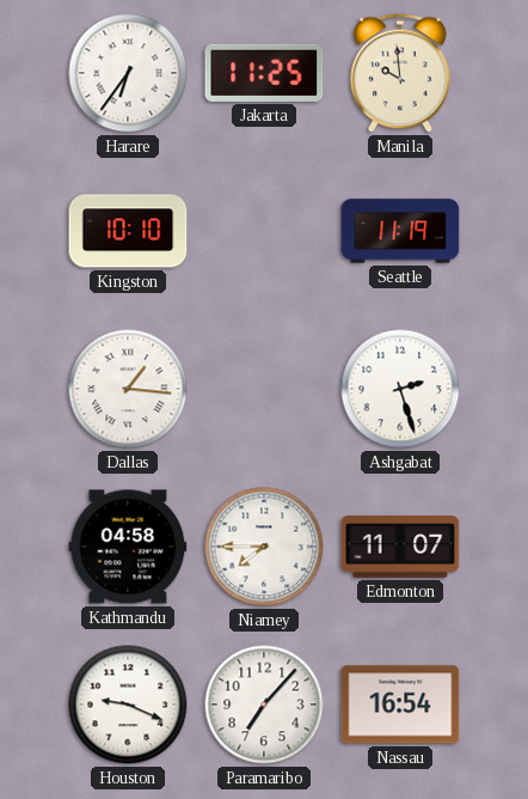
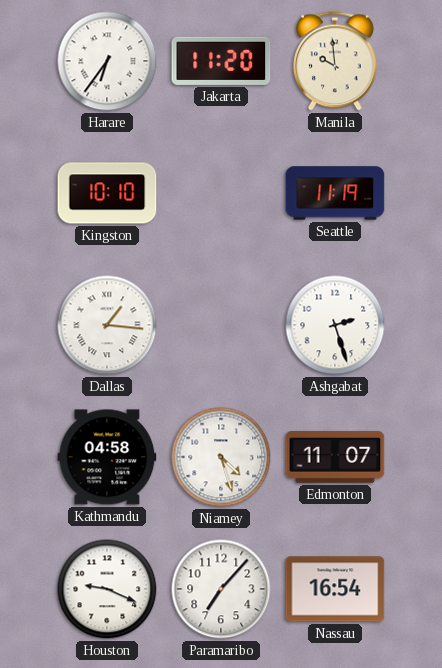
Jakarta: 11:25 -> 11:20
Niamey: 7:45 -> 4:27
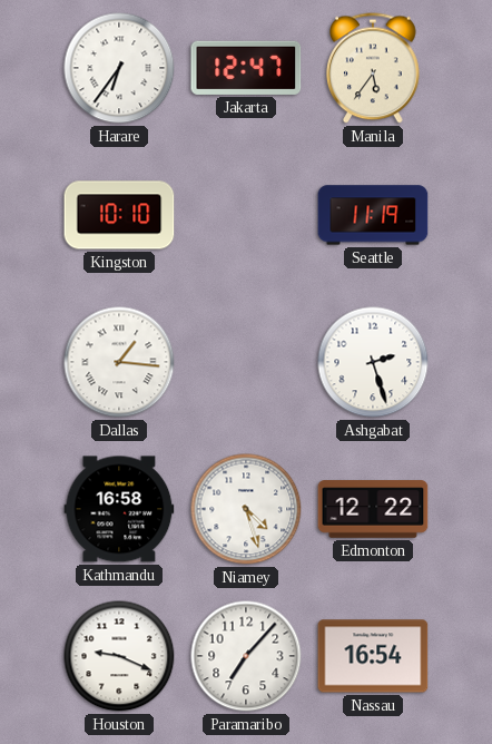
Jakarta: 11:20 -> 12:47
Manila: 9:59 -> 5:36
Kathmandu: 04:58 -> 16:58
Edmonton: 11:07 -> 12:22
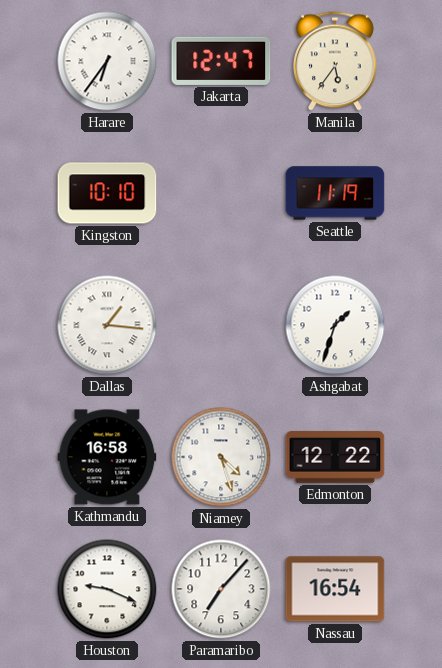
Ashgabat: 2:27 -> 1:33
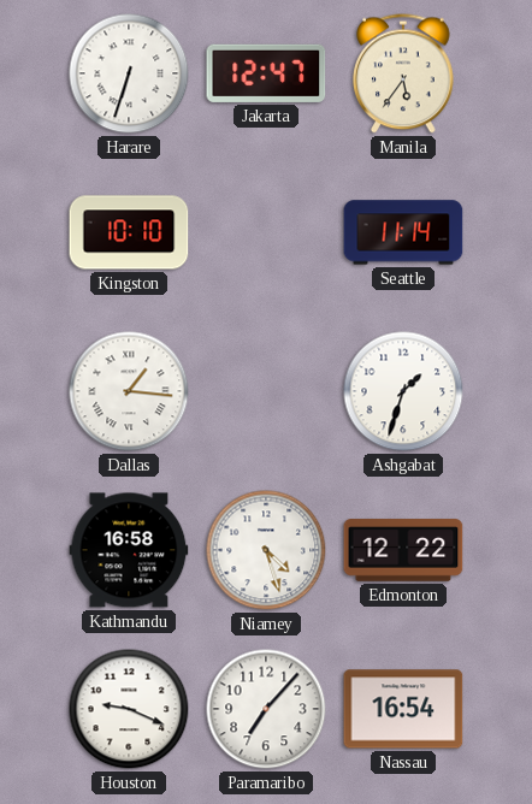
Harare: 6:36 -> 6:33
Seattle: 11:19 -> 11:14
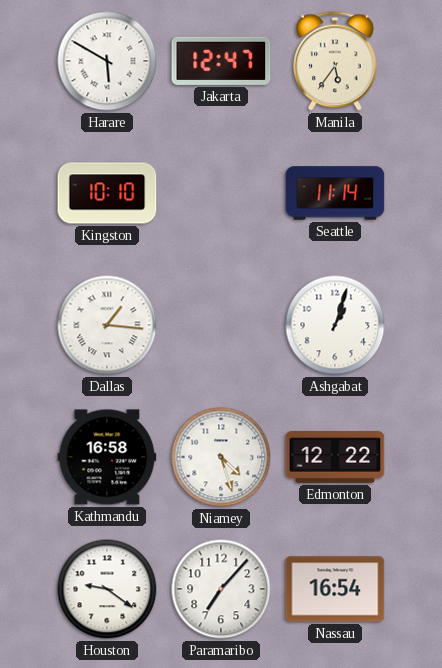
Harare: 6:33 -> 5:50
Ashgabat: 1:33 -> 1:03
Houston: 9:19 -> 9:21
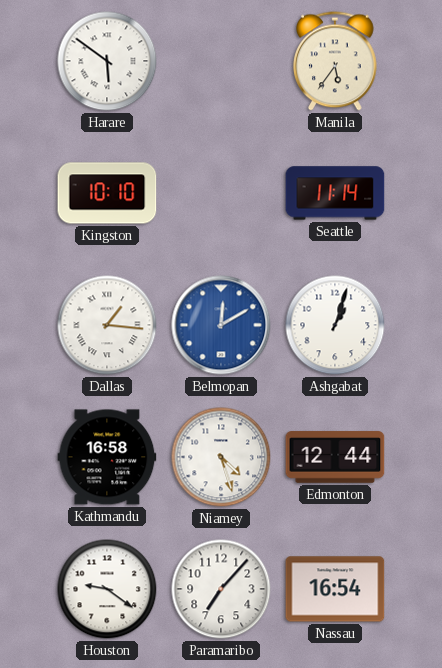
Harare: 5:50 -> 5:51
Jakarta: 12:47 -> none
Belmopan: none -> 12:10
Edmonton: 12:22 -> 12:44
